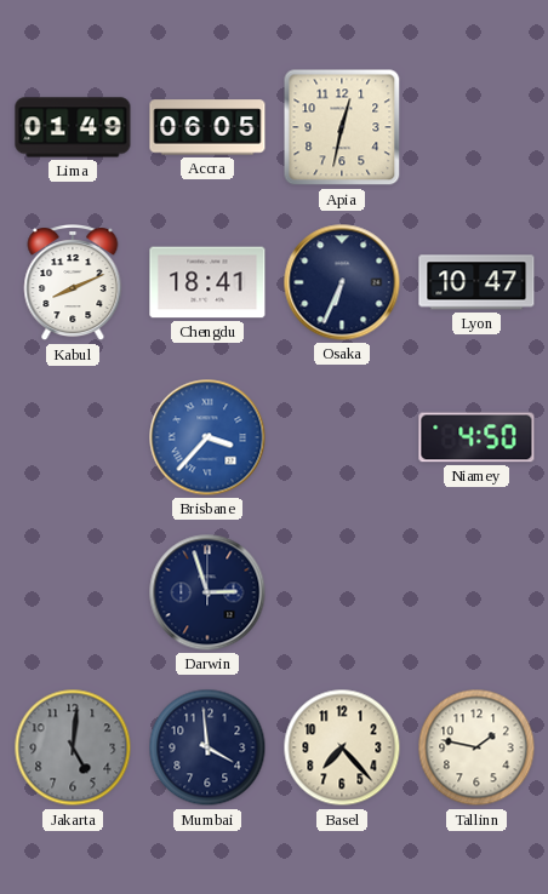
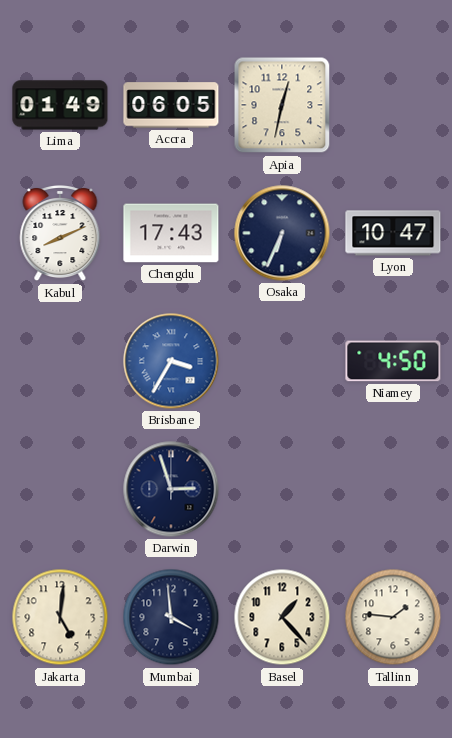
Chengdu: 18:41 -> 17:43
Brisbane: 3:37 -> 3:35
Jakarta dial: grey -> cream
Basel: 7:23 -> 1:23
Tallinn: 1:47 -> 1:46
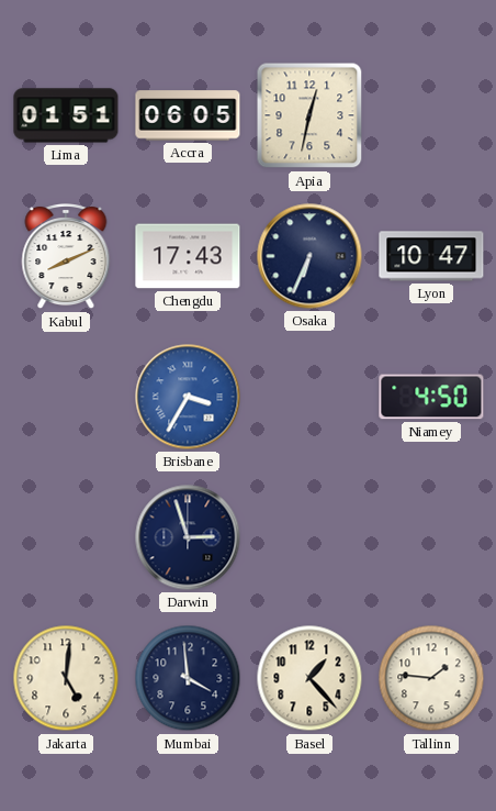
Lima: 01:49 -> 01:51
